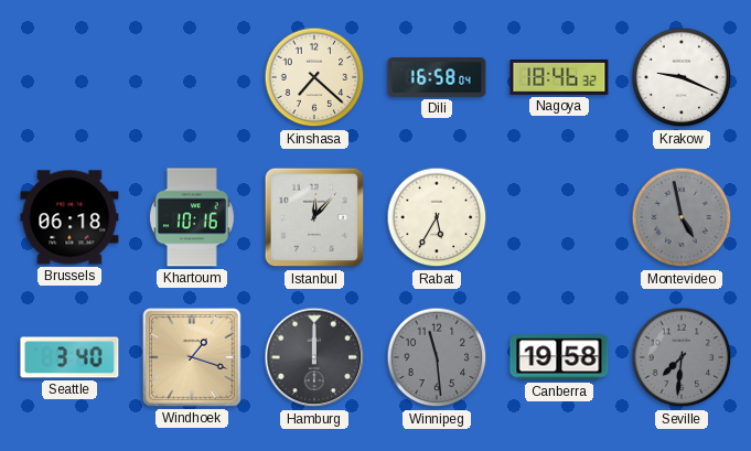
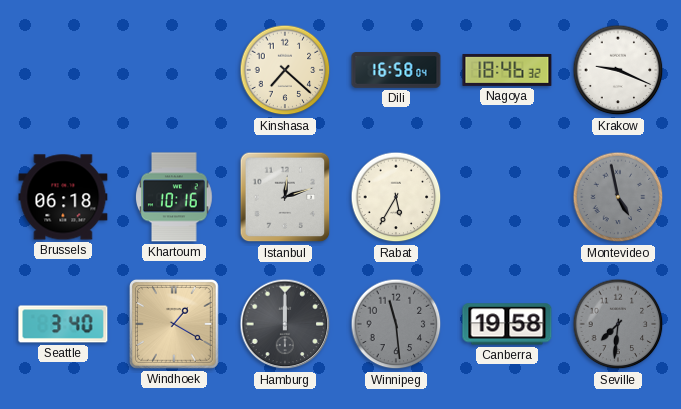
Istanbul: 12:07 -> 12:12
Windhoek: 1:18 -> 1:20
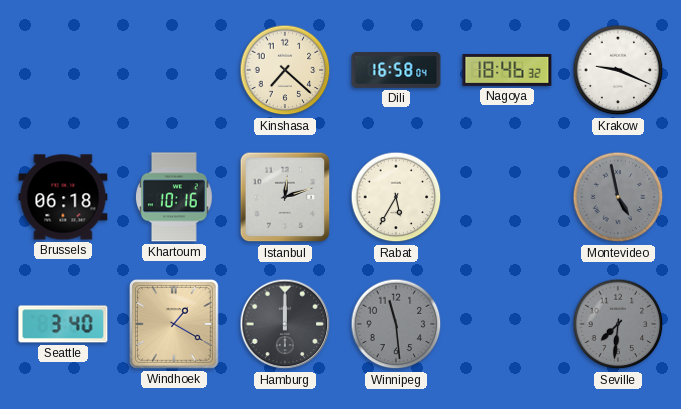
Canberra: 19:58 -> none
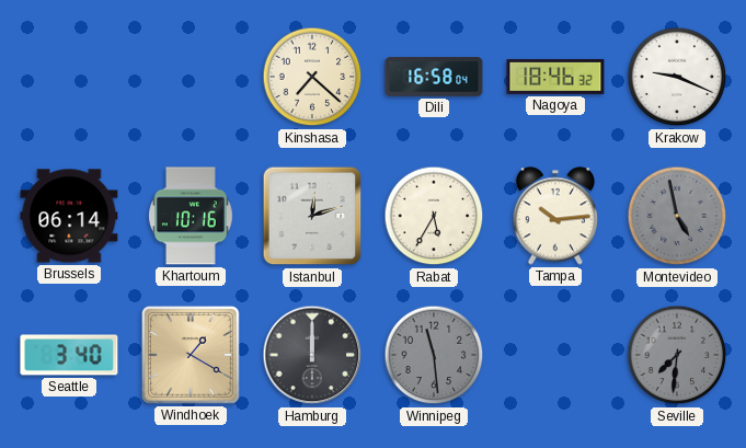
Brussels: 06:18 -> 06:14
Tampa: none -> 10:14
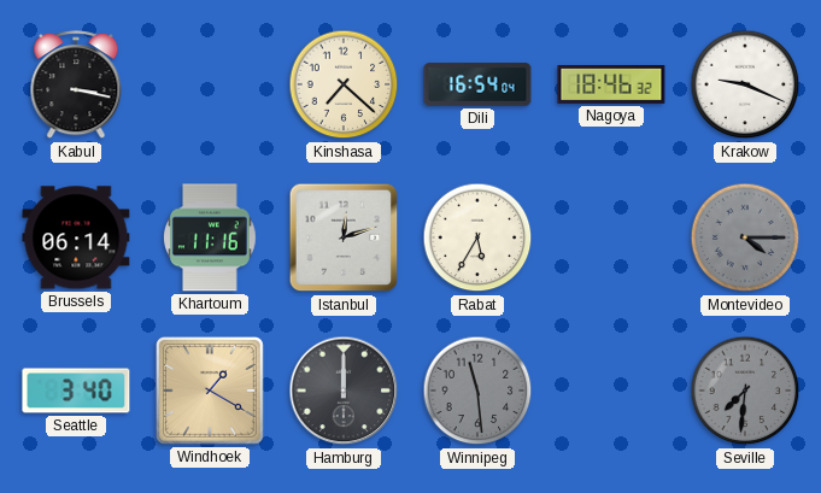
Kabul: none -> 3:17
Dili: 16:58 -> 16:54
Khartoum: 10:16 -> 11:16
Tampa: 10:14 -> none
Montevideo: 4:58 -> 4:15
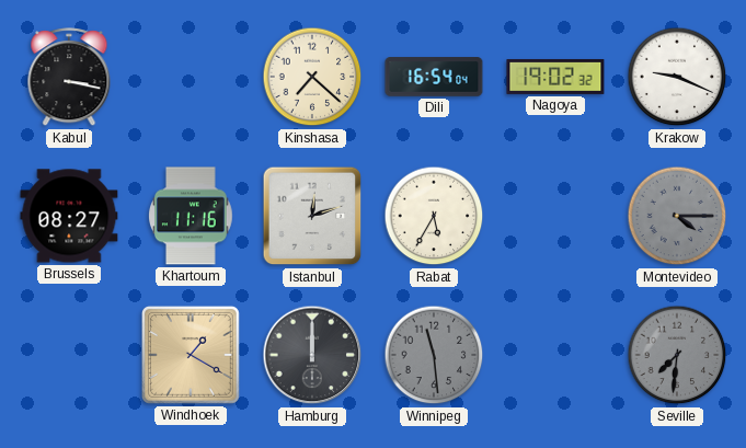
Nagoya: 18:46 -> 19:02
Brussels: 06:14 -> 08:27
Seattle: 3:40 -> none
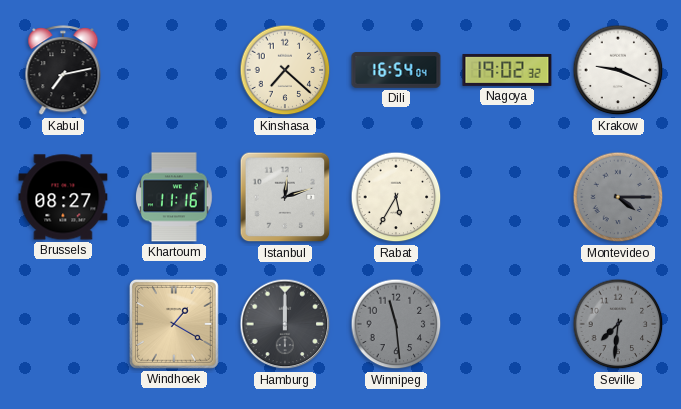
Kabul: 3:17 -> 7:13
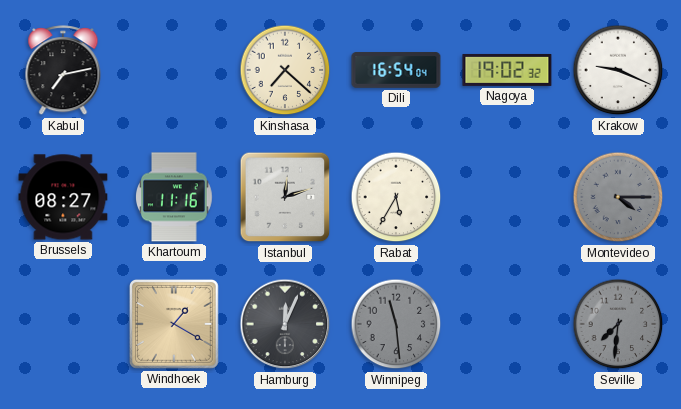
Hamburg: 12:00 -> 12:04
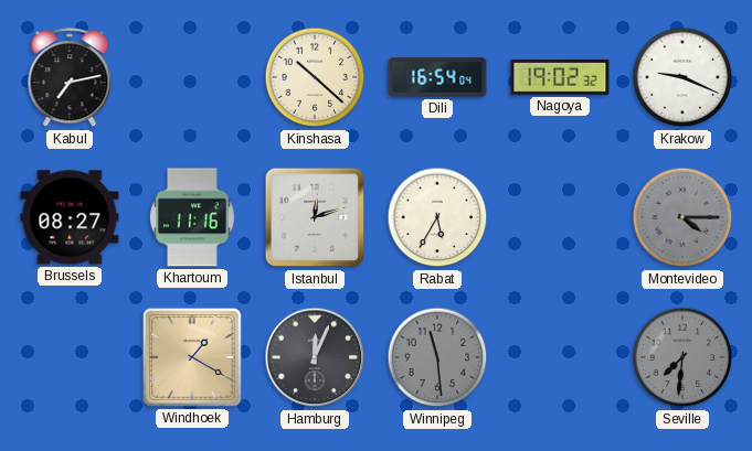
Kinshasa: 7:22 -> 10:22
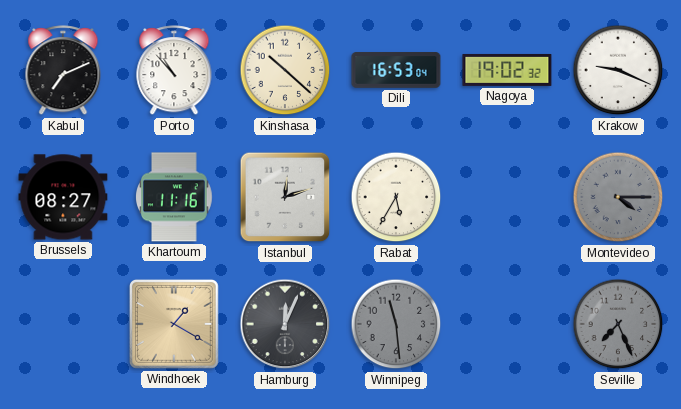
Kabul: 7:13 -> 7:11
Porto: none -> 10:53
Dili: 16:54 -> 16:53
Seville: 7:31 -> 7:26
